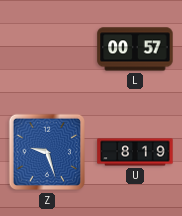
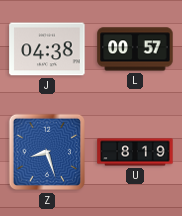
J: none -> 04:38
Z: 9:27 -> 8:27
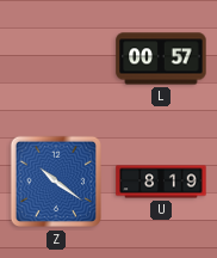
J: 04:38 -> none
Z: 8:27 -> 10:21
